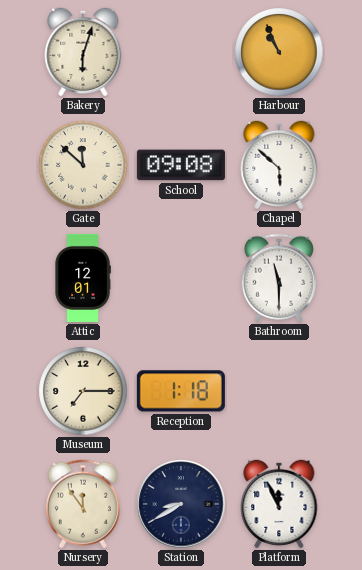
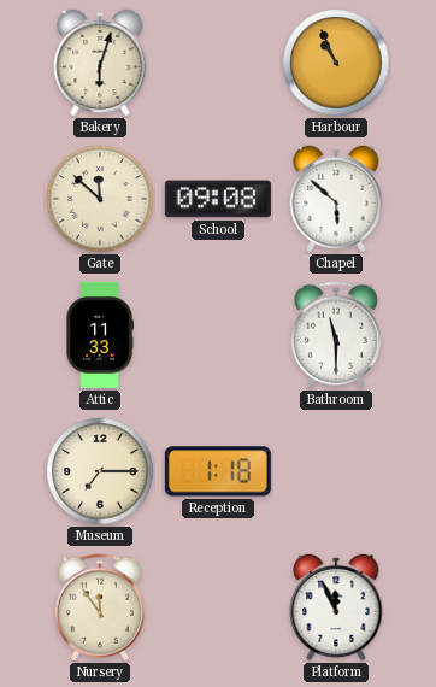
Attic: 12:01 -> 11:33
Station: 8:40 -> none
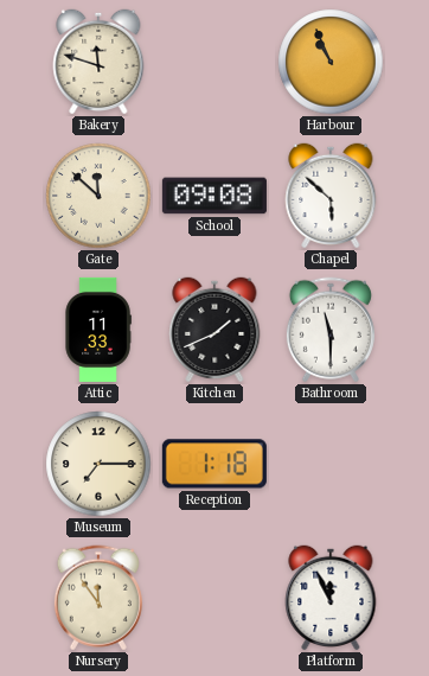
Bakery: 6:03 -> 11:48
Kitchen: none -> 1:41
